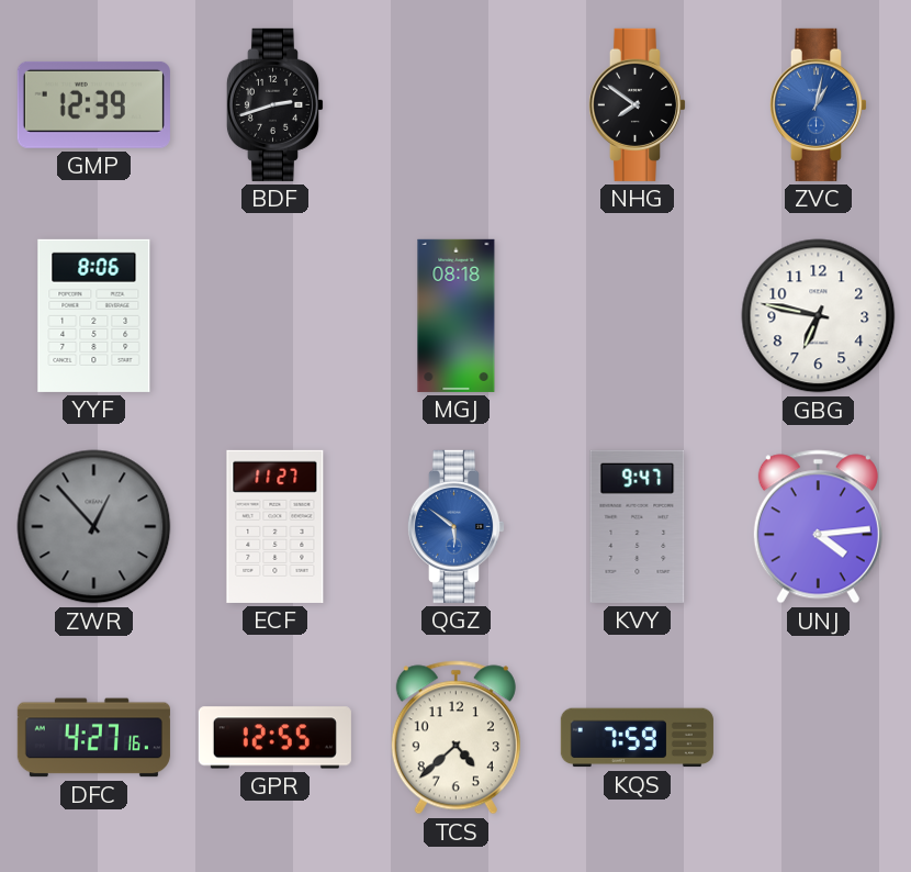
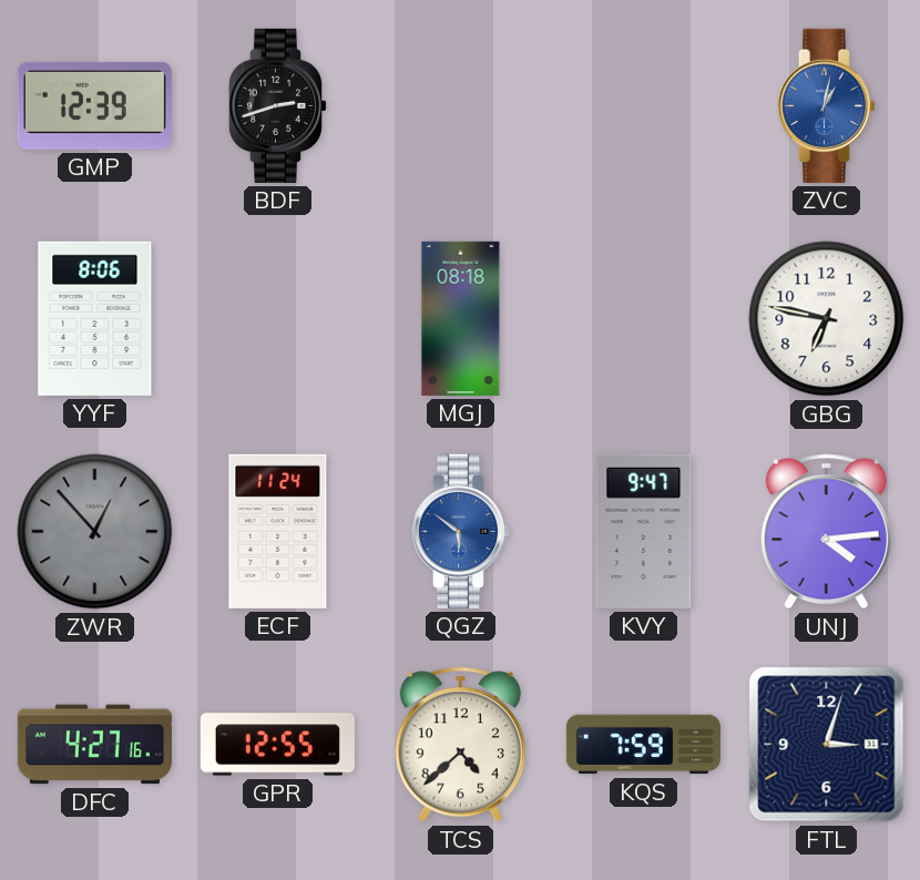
NHG: 7:51 -> none
ECF: 11:27 -> 11:24
FTL: none -> 3:03
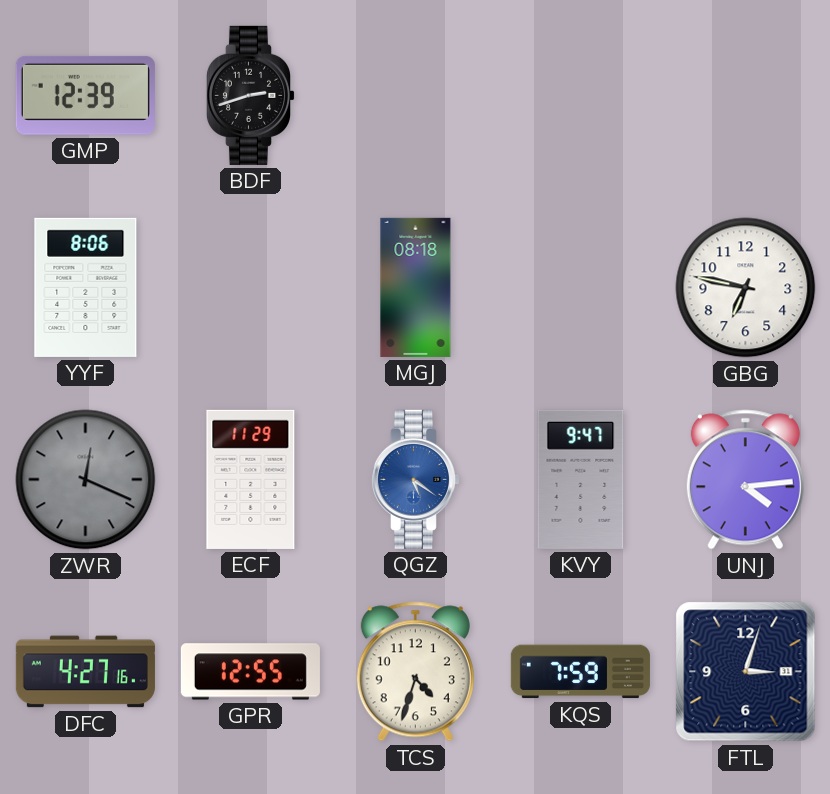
ZVC: 1:02 -> none
ZWR: 12:53 -> 12:19
ECF: 11:24 -> 11:29
QGZ: 5:51 -> 5:21
TCS: 4:38 -> 4:33
